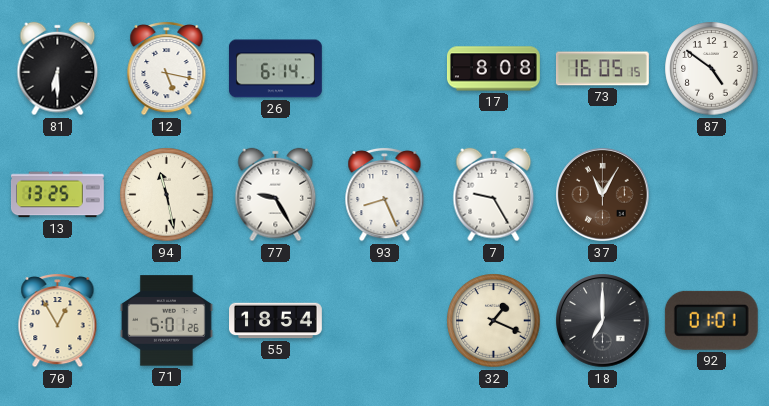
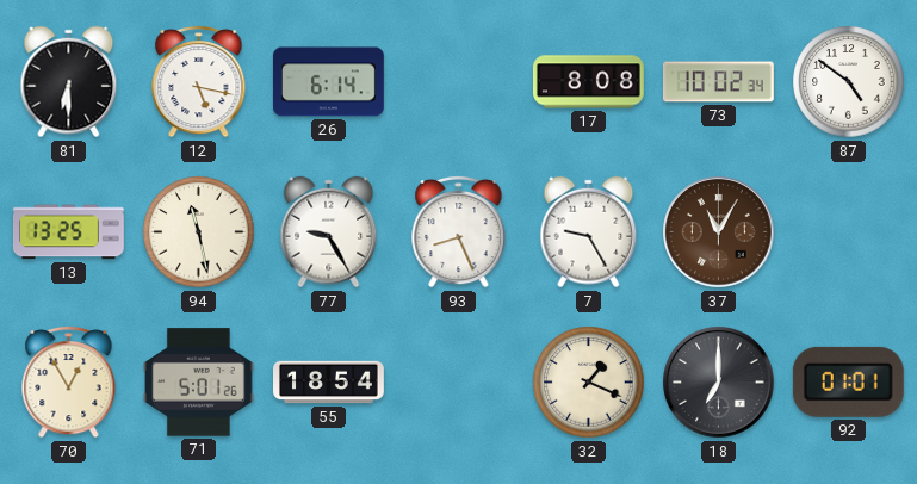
73: 16:05 -> 10:02
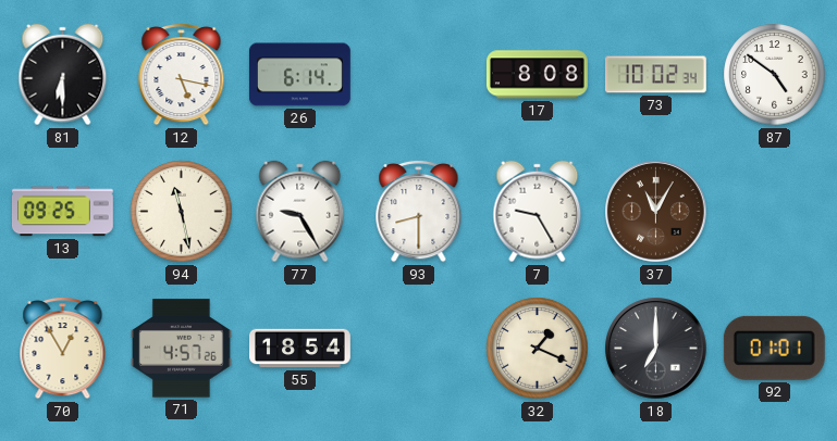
13: 13:25 -> 09:25
93: 8:26 -> 8:30
71: 5:01 -> 4:57
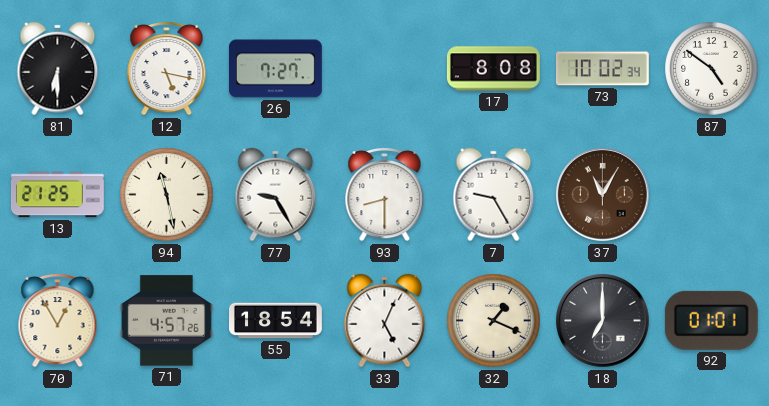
26: 6:14 -> 7:27
13: 09:25 -> 21:25
33: none -> 5:04
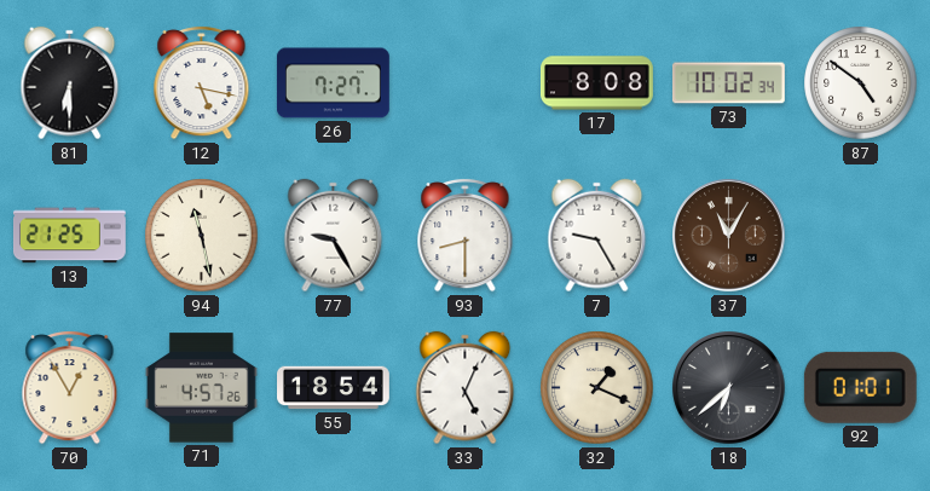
18: 7:00 -> 6:38
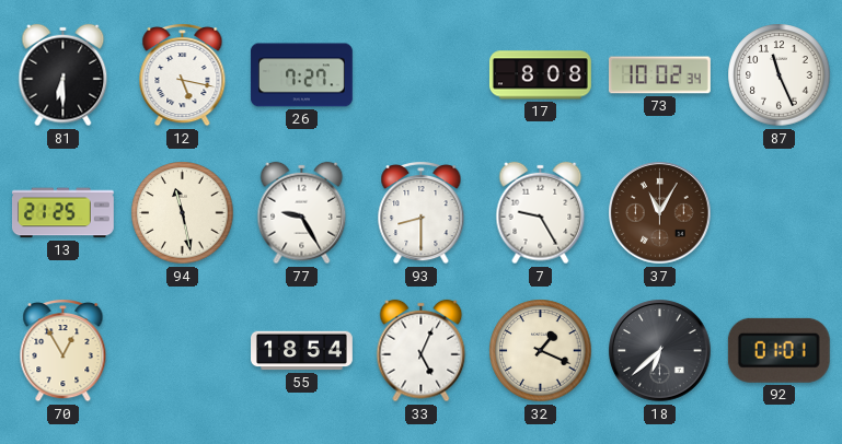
87: 4:51 -> 11:26
71: 4:57 -> none
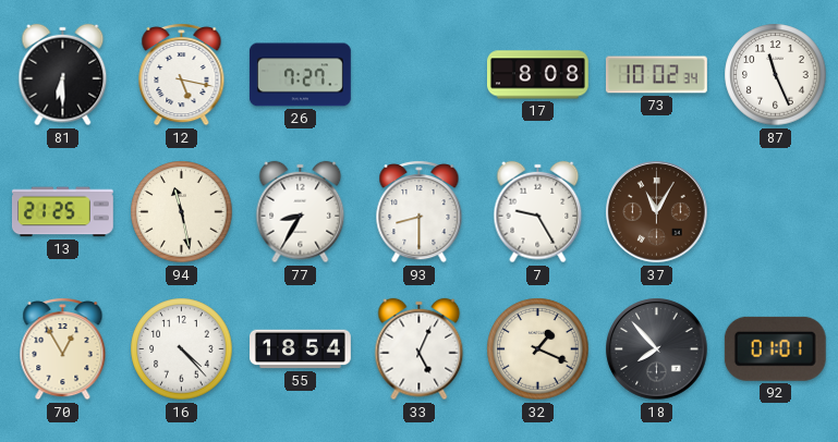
77: 9:25 -> 8:35
16: none -> 4:23
18: 6:38 -> 7:53
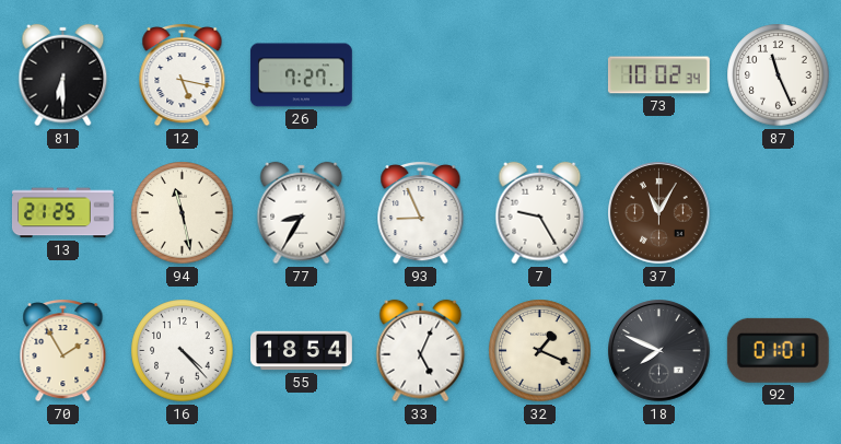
17: 8:08 -> none
93: 8:30 -> 8:56
70: 12:55 -> 1:55
18: 7:53 -> 7:49
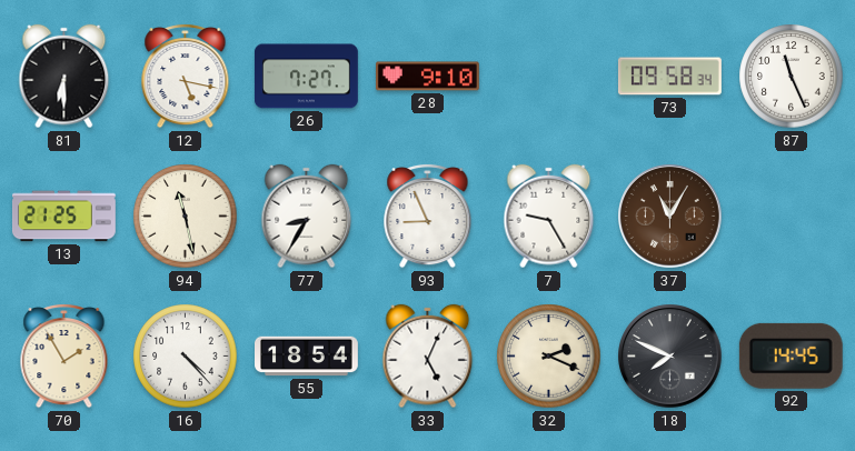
28: none -> 9:10
73: 10:02 -> 09:58
32: 1:19 -> 2:19
92: 01:01 -> 14:45
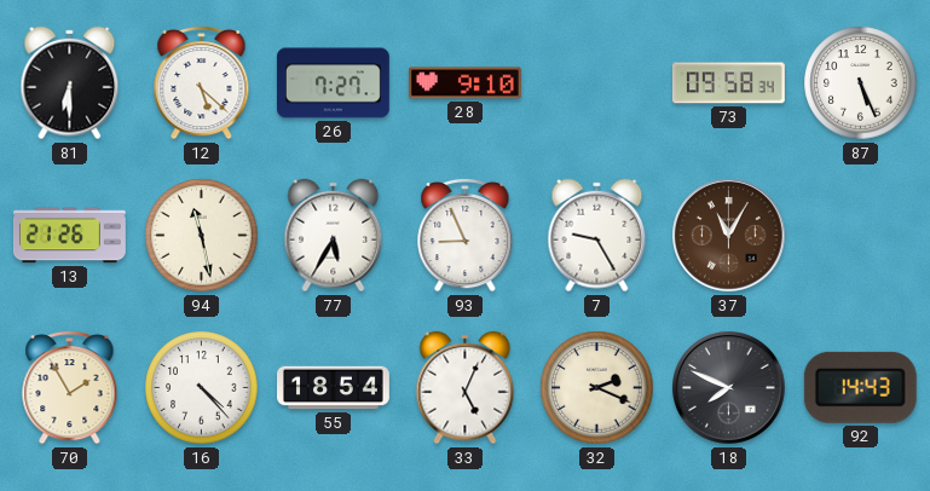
12: 5:17 -> 5:22
87: 11:26 -> 5:26
13: 21:25 -> 21:26
77: 8:35 -> 5:35
92: 14:45 -> 14:43
